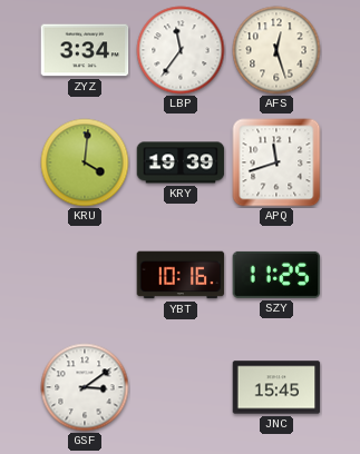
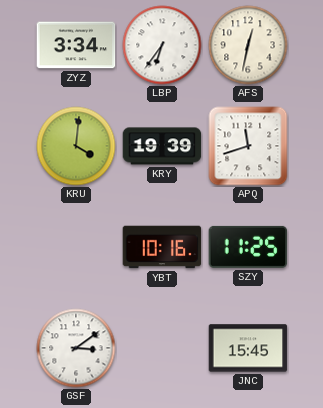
LBP: 11:36 -> 6:36
AFS: 12:27 -> 12:32
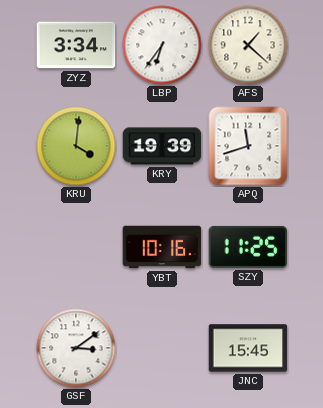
AFS: 12:32 -> 1:22
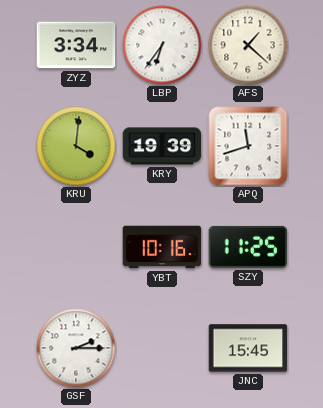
GSF: 3:09 -> 2:15
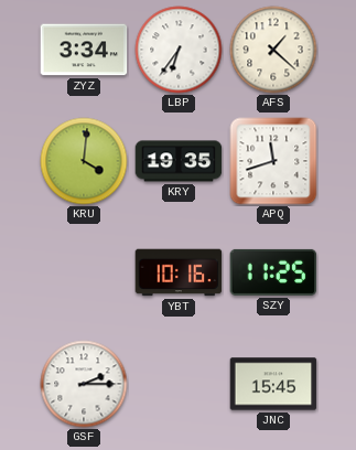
KRY: 19:39 -> 19:35
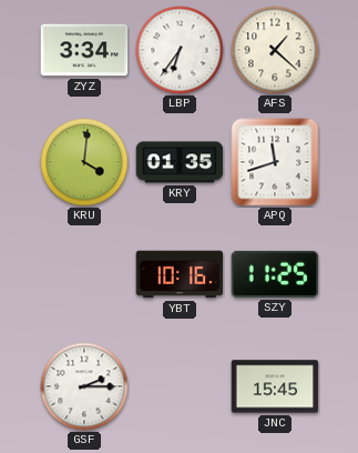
KRY: 19:35 -> 01:35
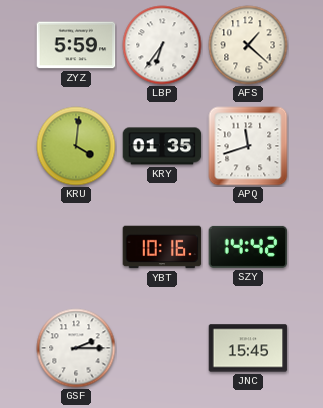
ZYZ: 3:34 -> 5:59
SZY: 11:25 -> 14:42
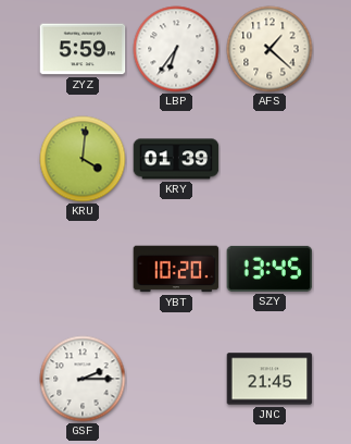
KRY: 01:35 -> 01:39
APQ: 11:42 -> none
YBT: 10:16 -> 10:20
SZY: 14:42 -> 13:45
JNC: 15:45 -> 21:45
